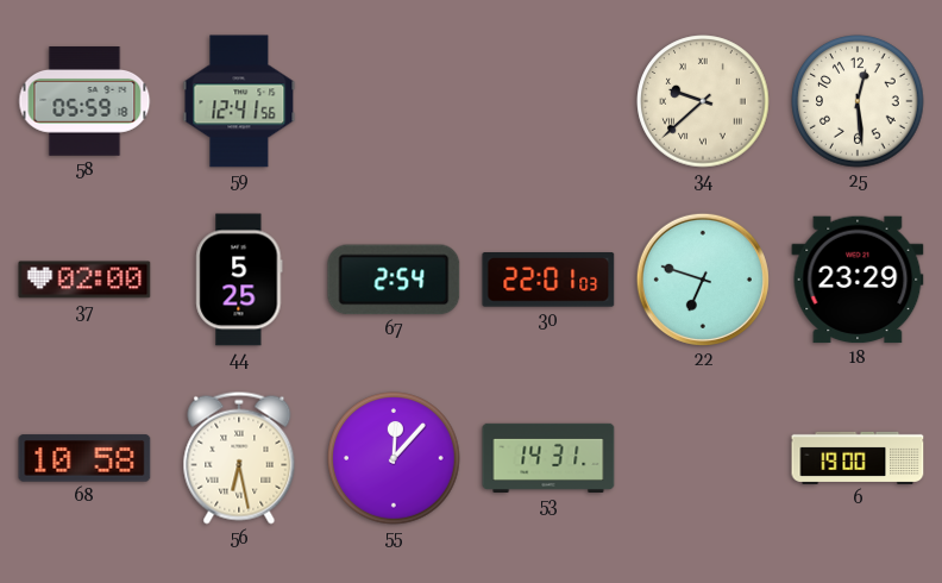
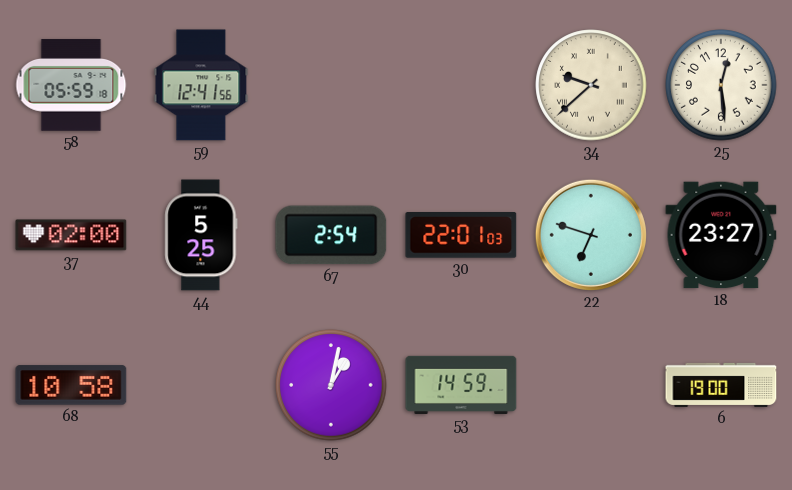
18: 23:29 -> 23:27
56: 6:28 -> none
55: 12:07 -> 1:02
53: 14:31 -> 14:59
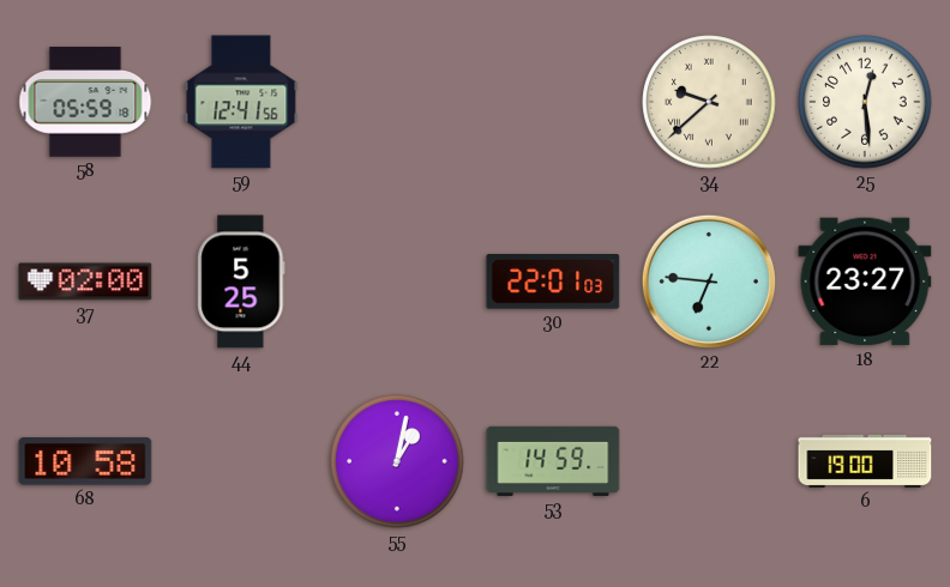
67: 2:54 -> none
22: 6:48 -> 6:46
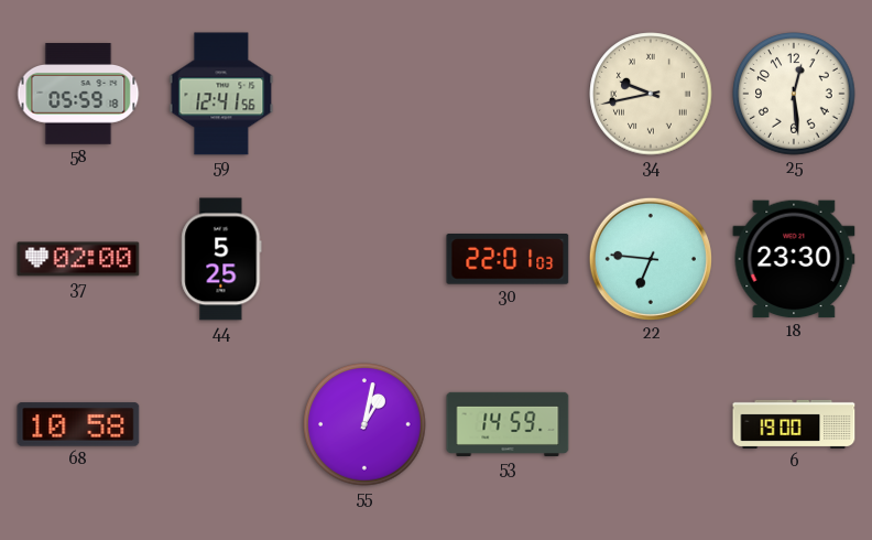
34: 9:38 -> 9:43
18: 23:27 -> 23:30
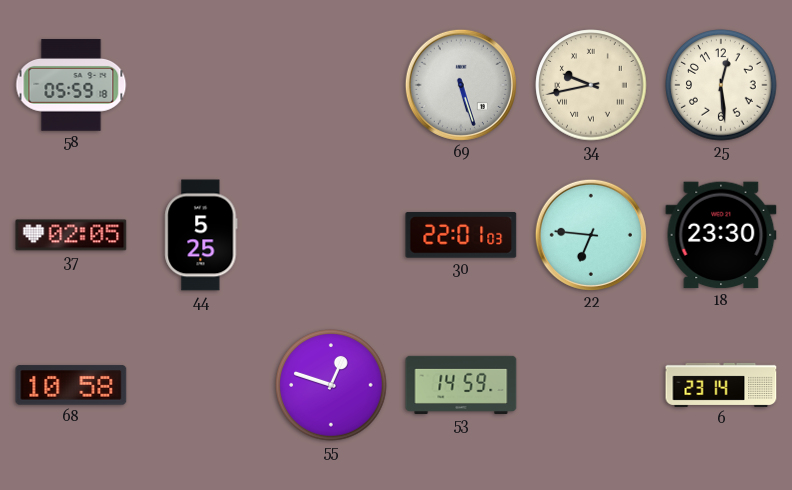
59: 12:41 -> none
69: none -> 5:27
37: 02:00 -> 02:05
55: 1:02 -> 12:48
6: 19:00 -> 23:14
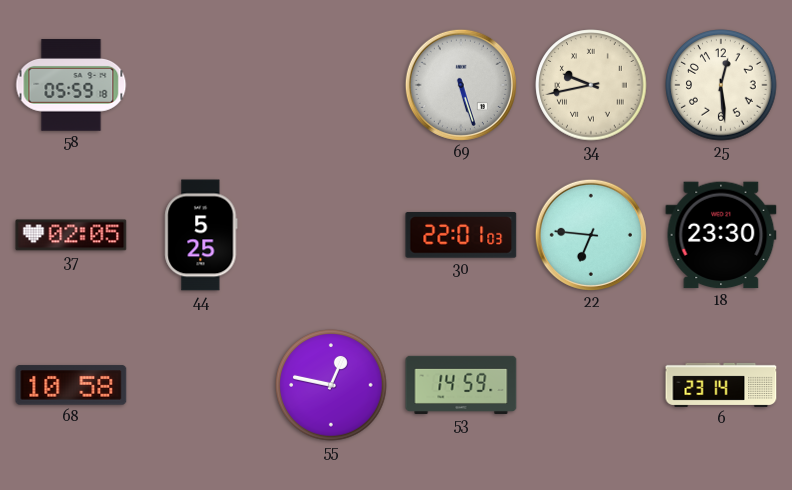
55: 12:48 -> 12:47
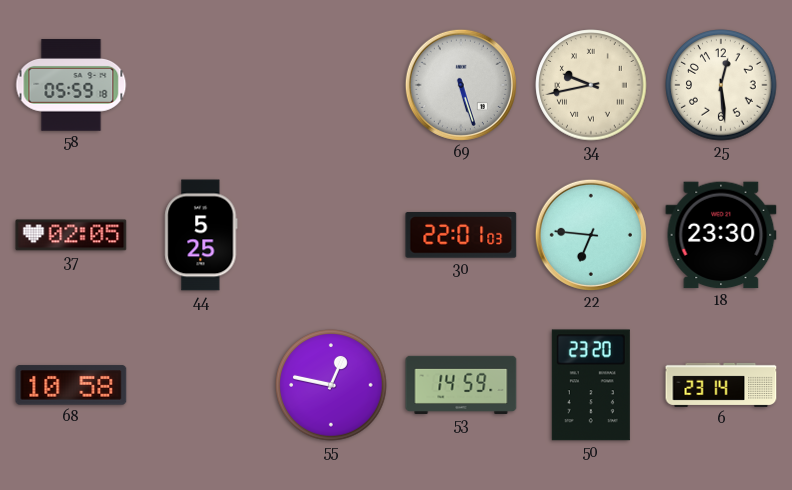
50: none -> 23:20
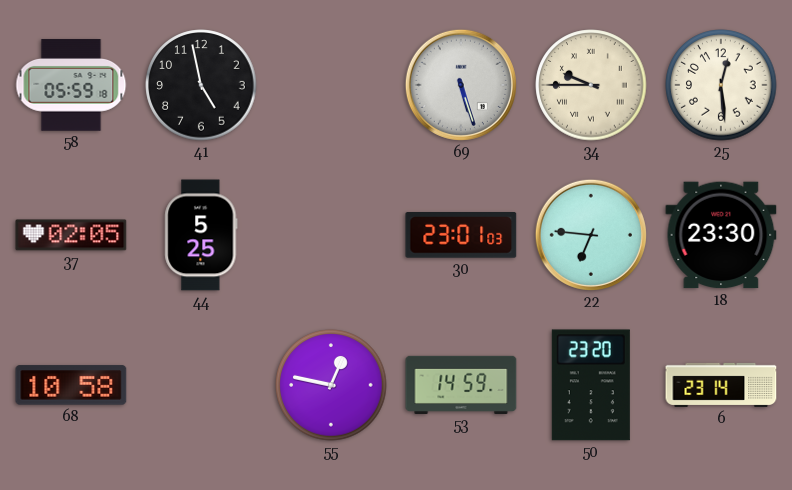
41: none -> 4:58
34: 9:43 -> 9:45
30: 22:01 -> 23:01
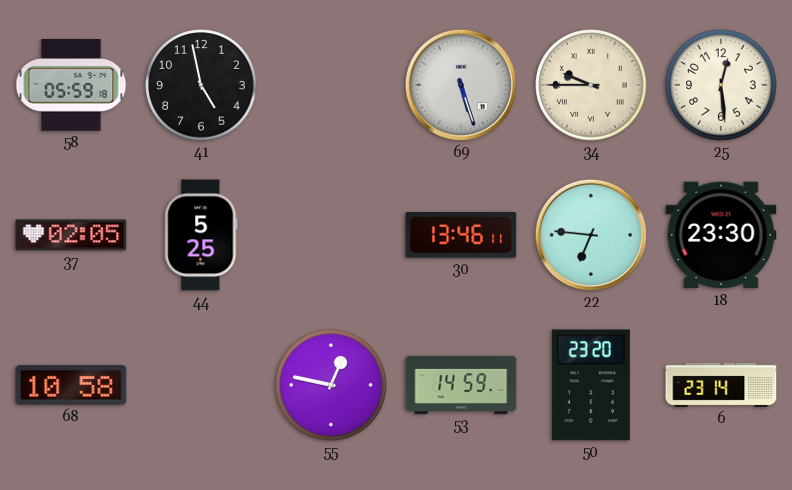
30: 23:01 -> 13:46
